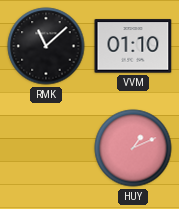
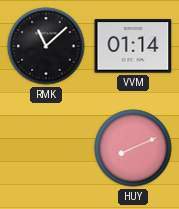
VVM: 01:10 -> 01:14
HUY: 1:11 -> 8:11
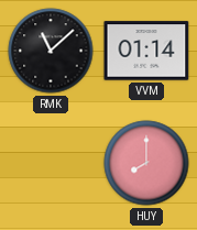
HUY: 8:11 -> 8:00
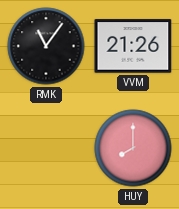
RMK: 11:08 -> 11:06
VVM: 01:14 -> 21:26
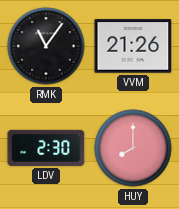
LDV: none -> 2:30
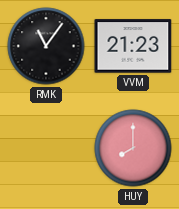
VVM: 21:26 -> 21:23
LDV: 2:30 -> none
